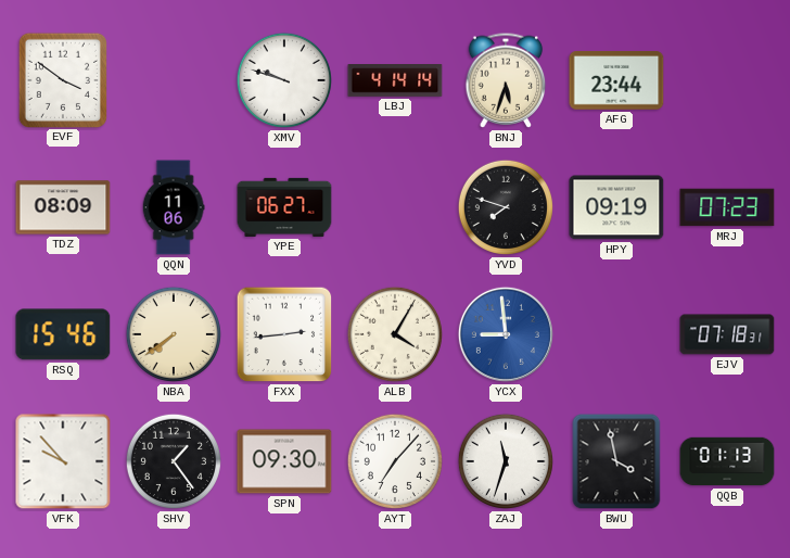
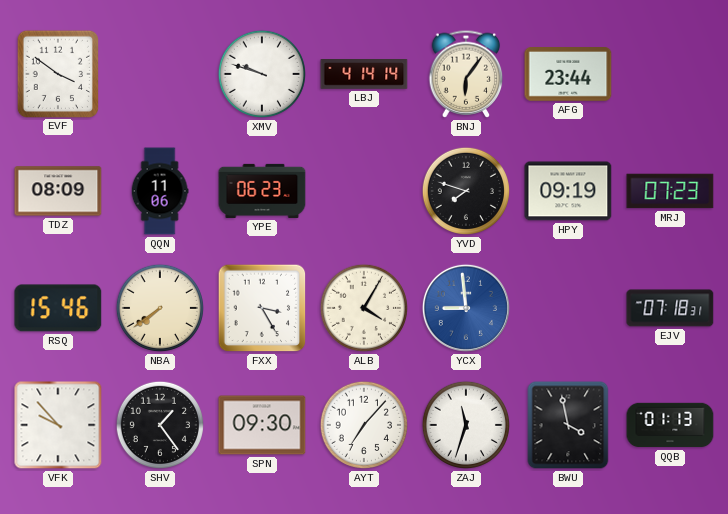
BNJ: 5:33 -> 6:06
YPE: 06:27 -> 06:23
FXX: 2:44 -> 3:25
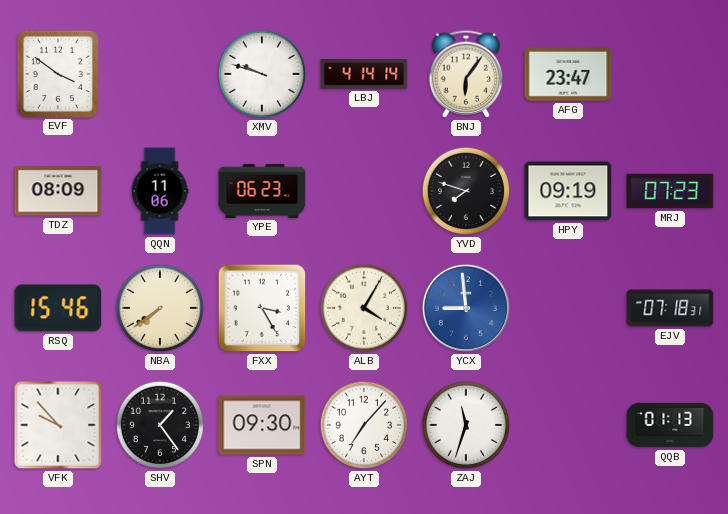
AFG: 23:44 -> 23:47
BWU: 3:58 -> none
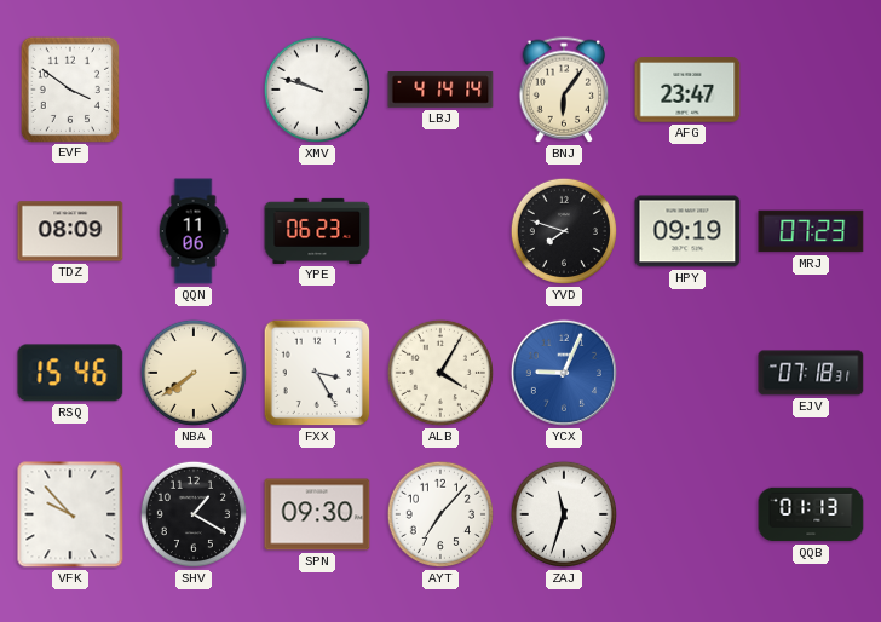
YCX: 8:59 -> 9:04
SHV: 1:24 -> 1:20
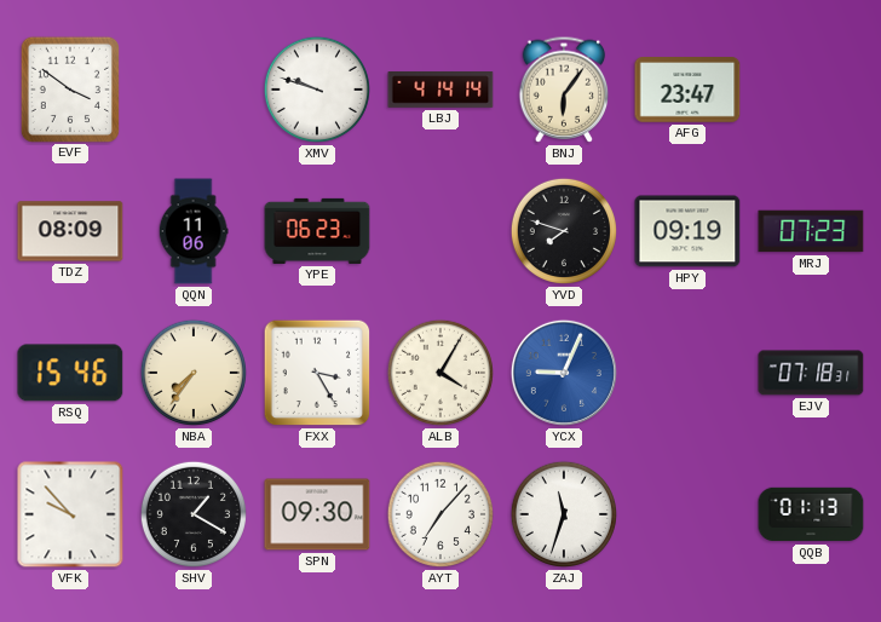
NBA: 7:39 -> 7:36
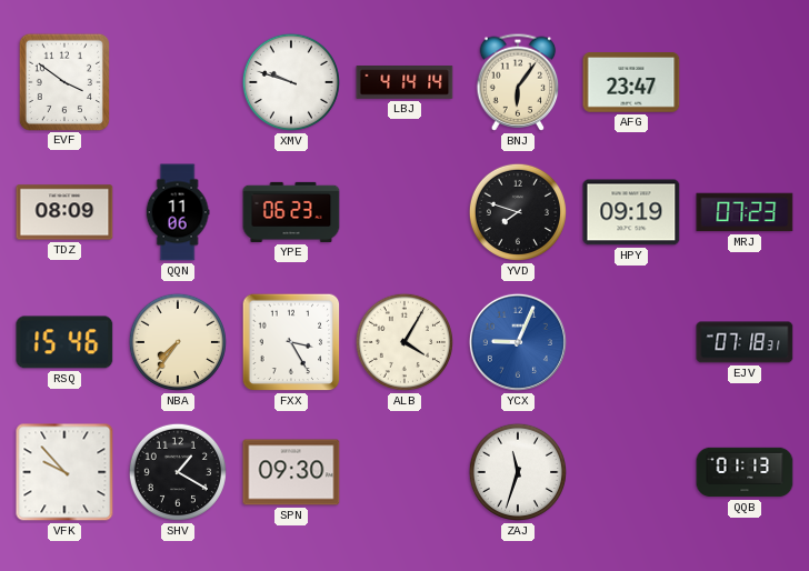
AYT: 7:07 -> none
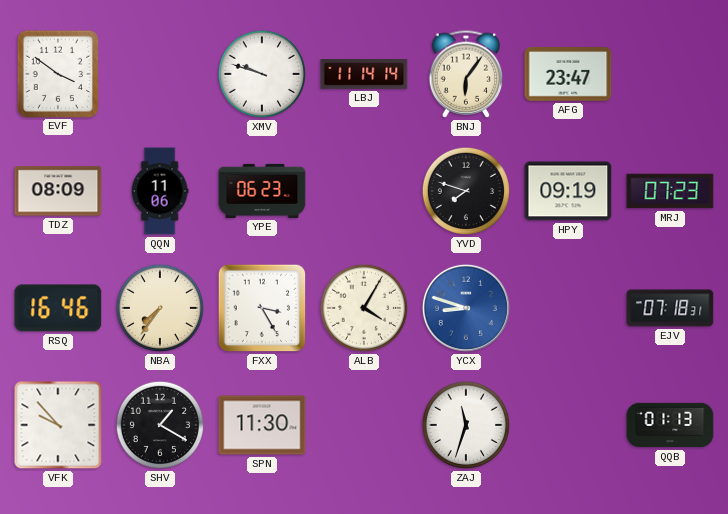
LBJ: 4:14 -> 11:14
RSQ: 15:46 -> 16:46
YCX: 9:04 -> 8:48
SPN: 09:30 -> 11:30
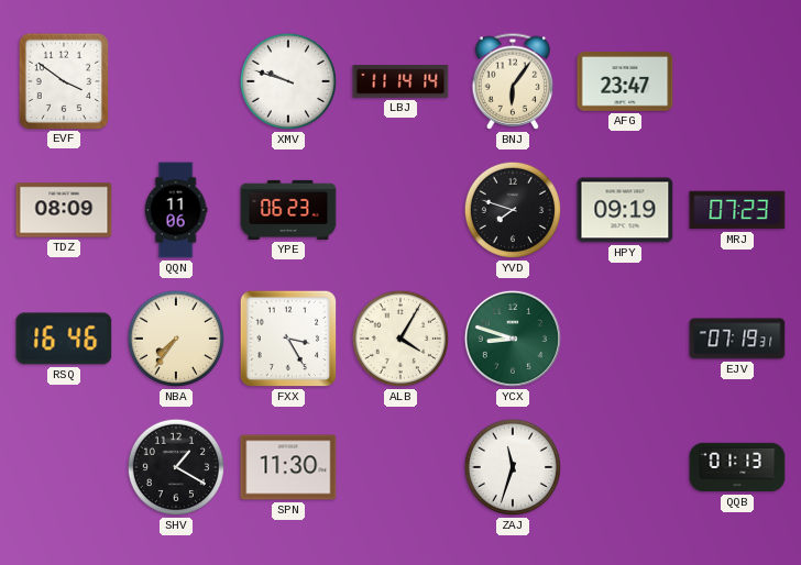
YCX dial: blue -> green
EJV: 07:18 -> 07:19
VFK: 9:53 -> none
